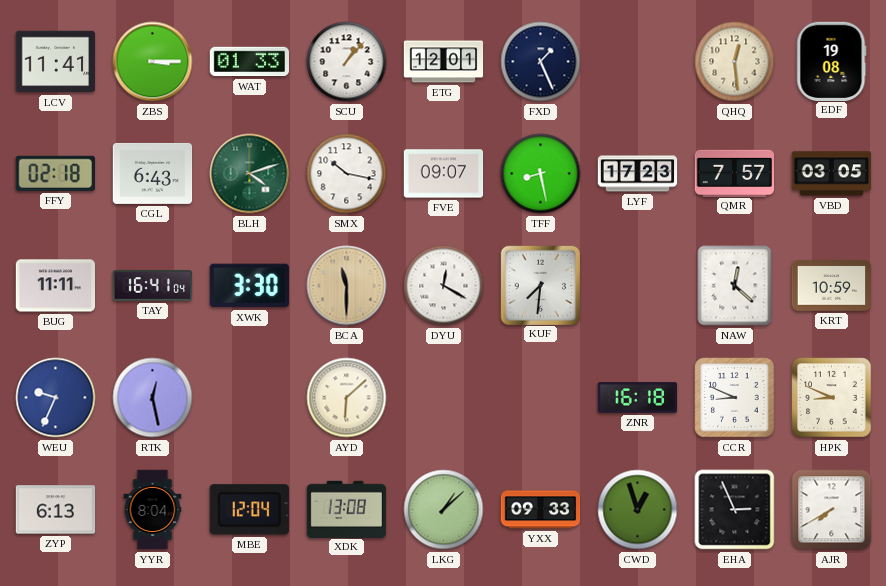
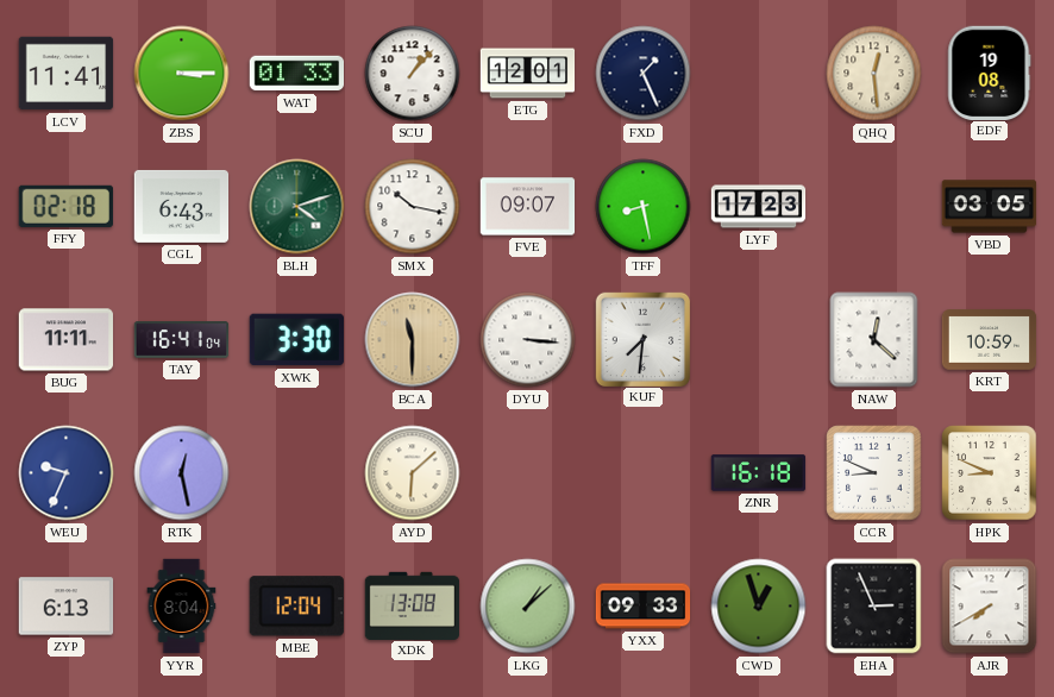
QMR: 7:57 -> none
DYU: 12:20 -> 3:16
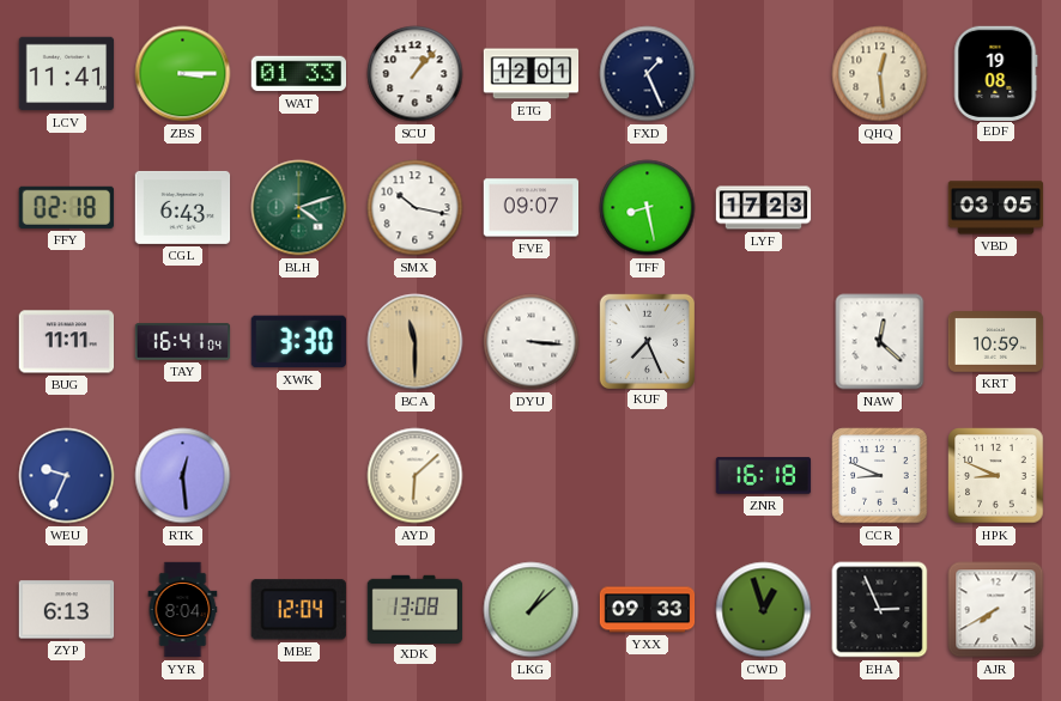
KUF: 7:31 -> 7:26
RTK: 12:28 -> 12:29
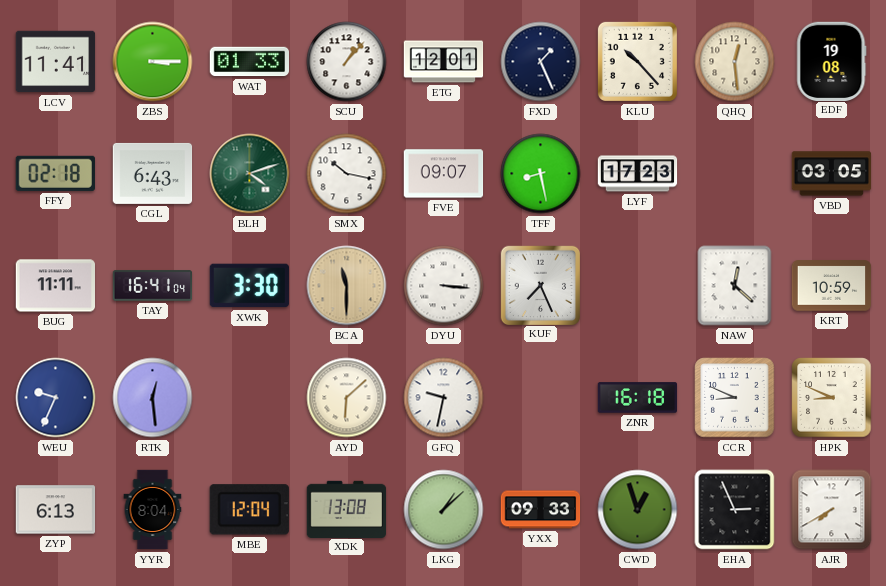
KLU: none -> 10:23
GFQ: none -> 9:32
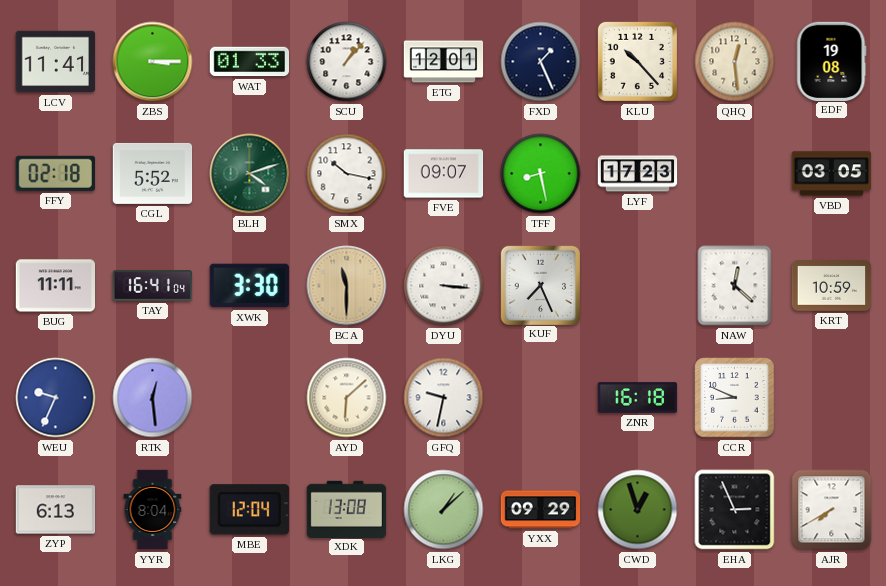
CGL: 6:43 -> 5:52
HPK: 8:49 -> none
YXX: 09:33 -> 09:29
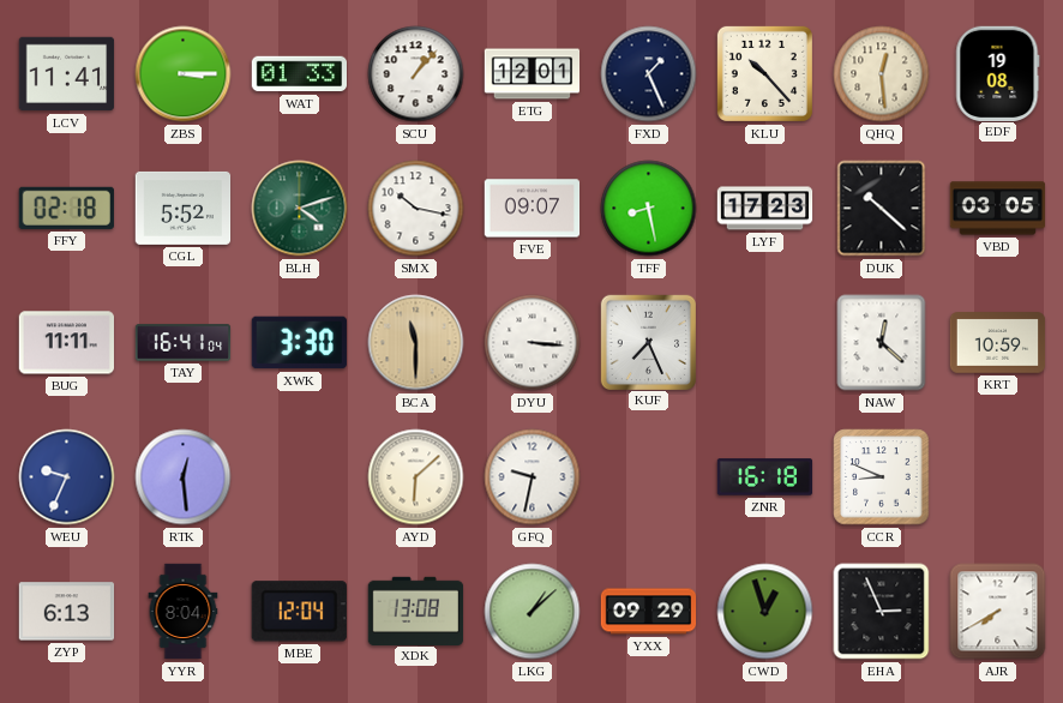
DUK: none -> 10:22
